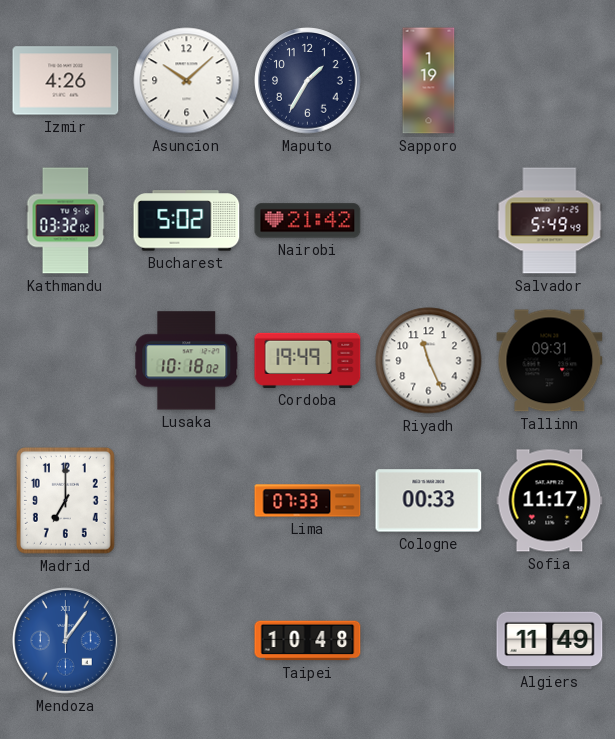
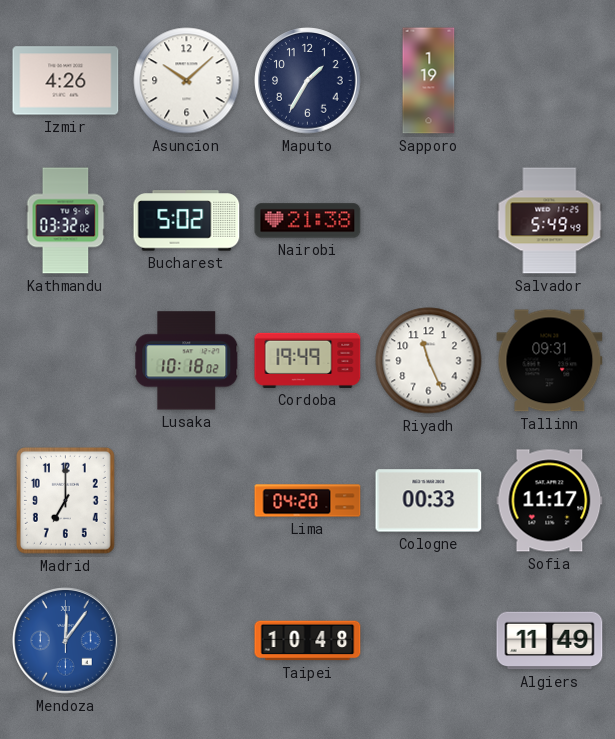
Nairobi: 21:42 -> 21:38
Lima: 07:33 -> 04:20
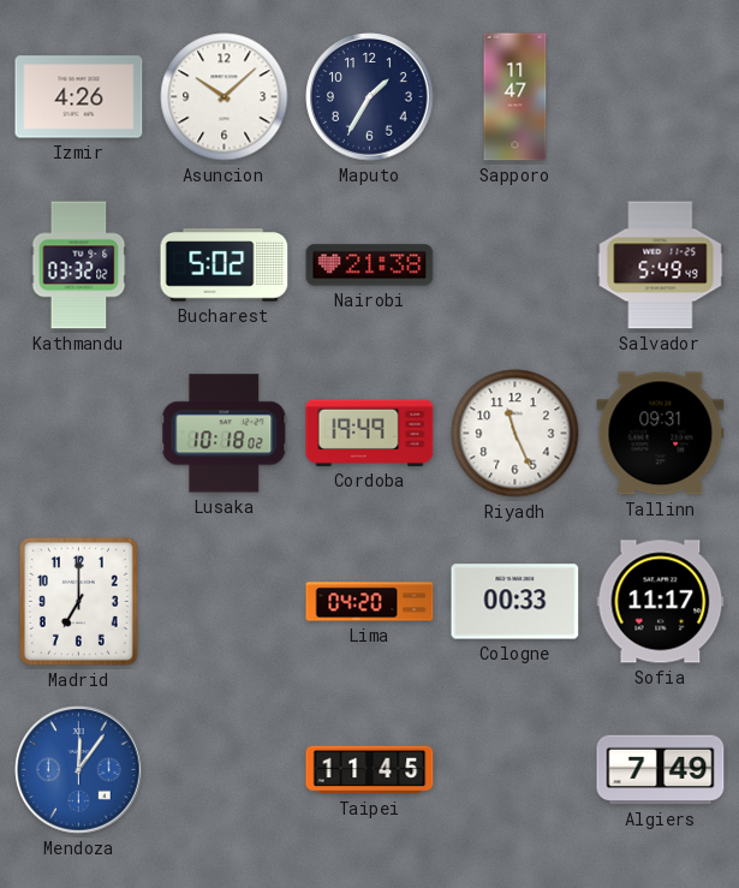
Sapporo: 1:19 -> 11:47
Taipei: 10:48 -> 11:45
Algiers: 11:49 -> 7:49
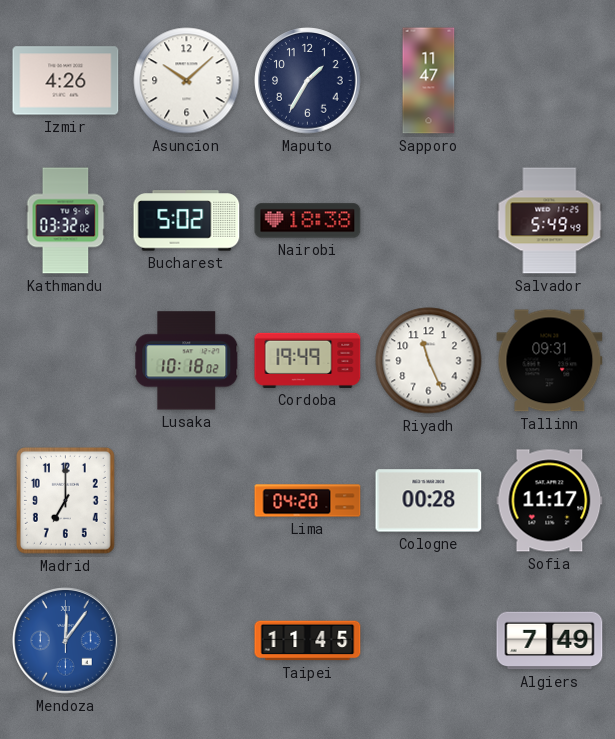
Nairobi: 21:38 -> 18:38
Cologne: 00:33 -> 00:28
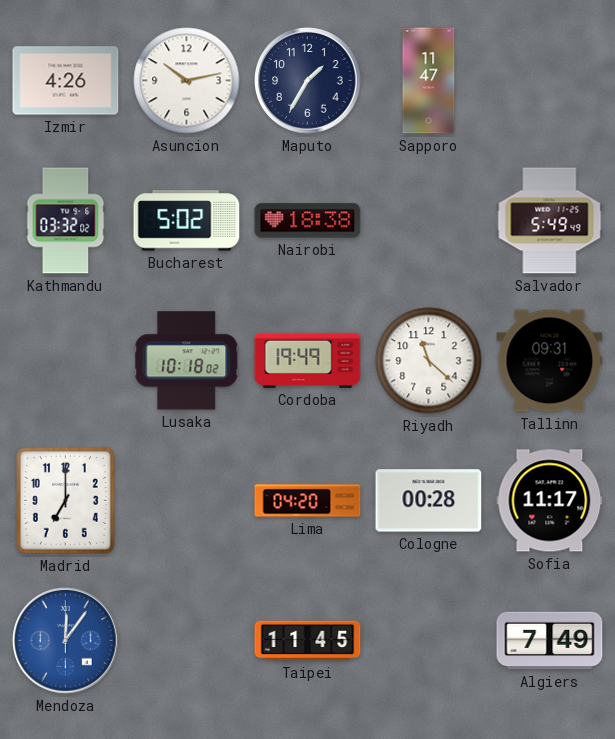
Asuncion: 10:08 -> 10:13
Riyadh: 11:26 -> 11:22
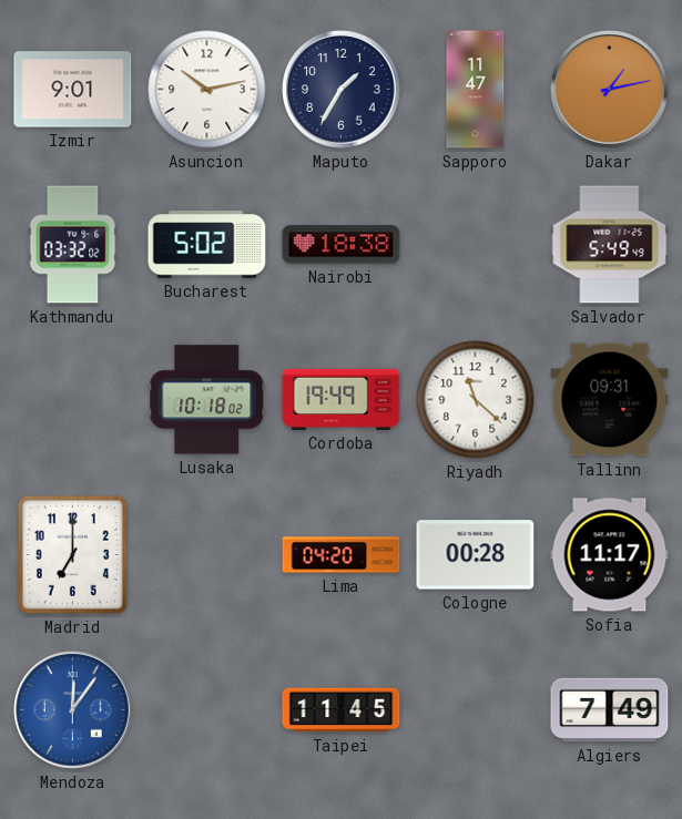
Izmir: 4:26 -> 9:01
Dakar: none -> 1:13
